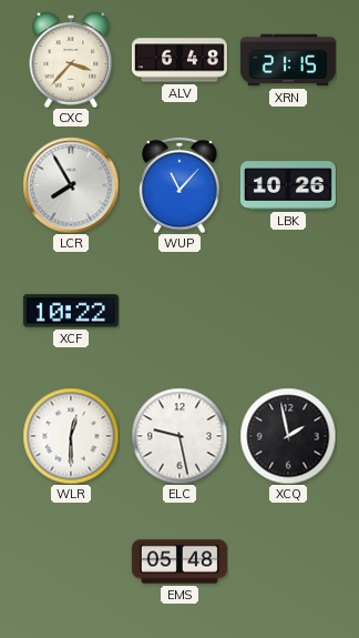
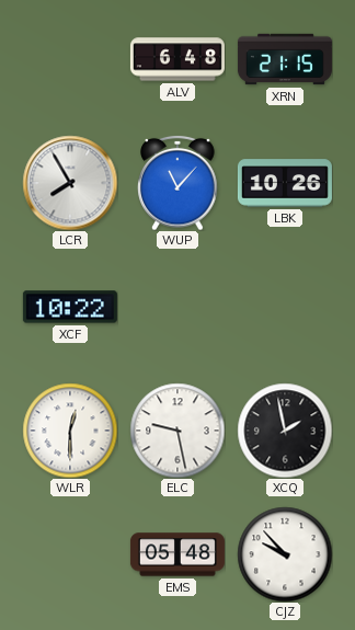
CXC: 3:37 -> none
CJZ: none -> 9:53
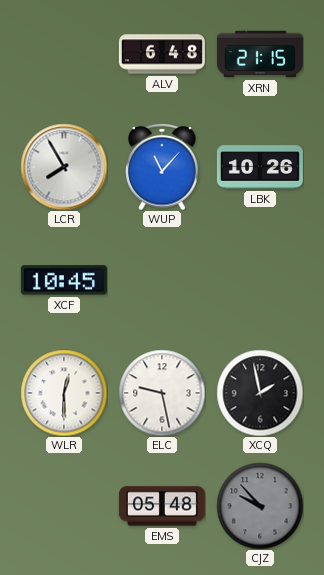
XCF: 10:22 -> 10:45
CJZ dial: white -> grey
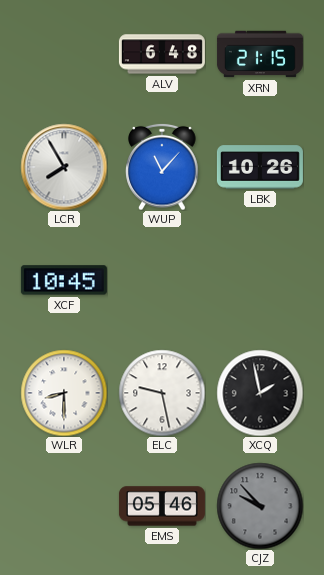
WLR: 12:30 -> 8:30
EMS: 05:48 -> 05:46
